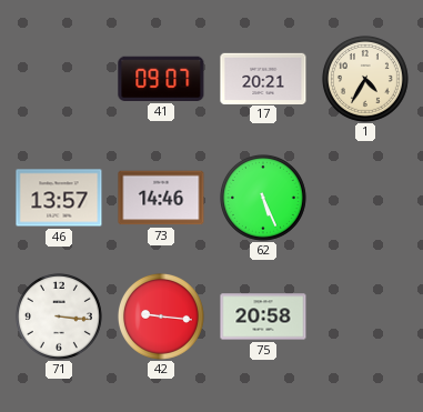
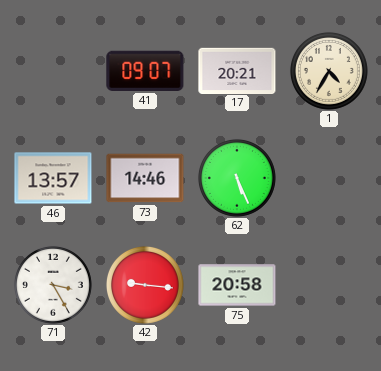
71: 3:16 -> 3:25
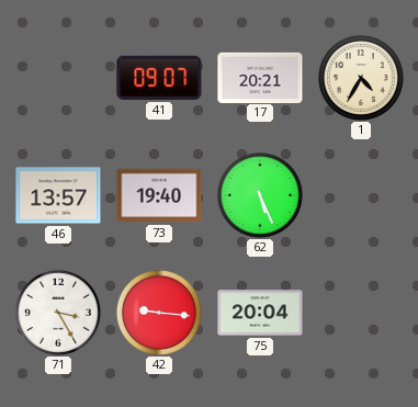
73: 14:46 -> 19:40
75: 20:58 -> 20:04
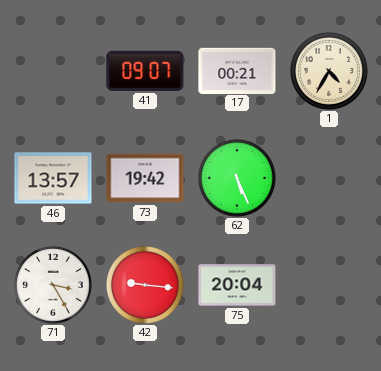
17: 20:21 -> 00:21
73: 19:40 -> 19:42
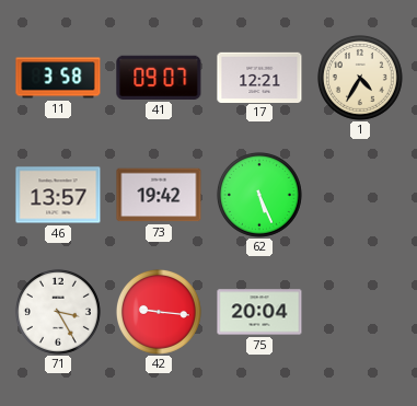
11: none -> 3:58
17: 00:21 -> 12:21
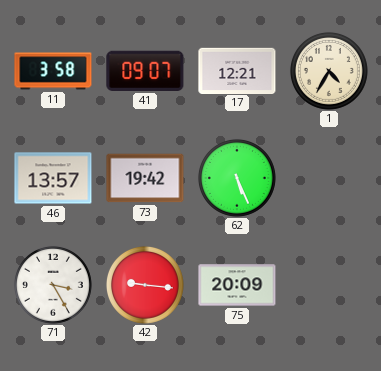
75: 20:04 -> 20:09
